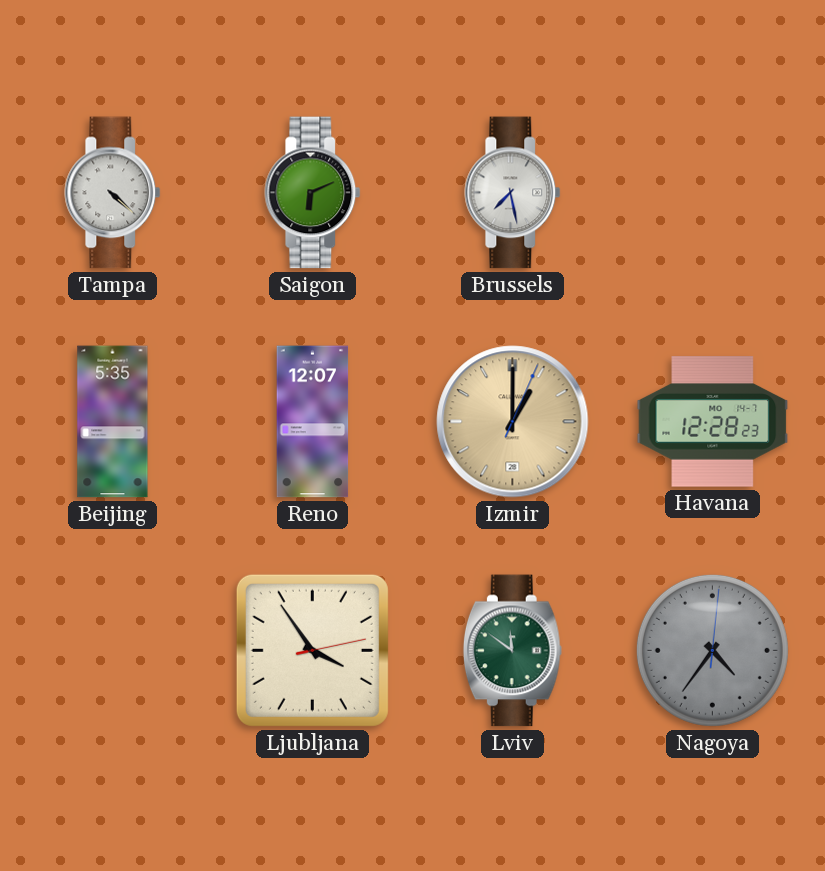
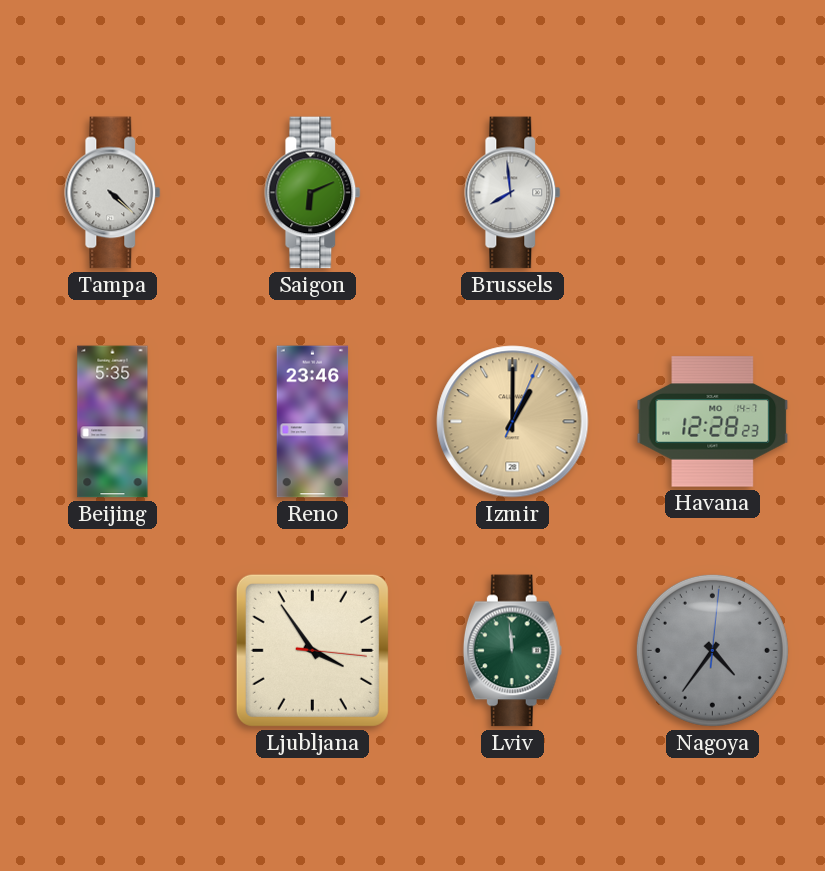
Brussels: 7:28 -> 7:59
Reno: 12:07 -> 23:46
Ljubljana: 3:54:13 -> 3:54:16
Lviv: 11:51 -> 11:59
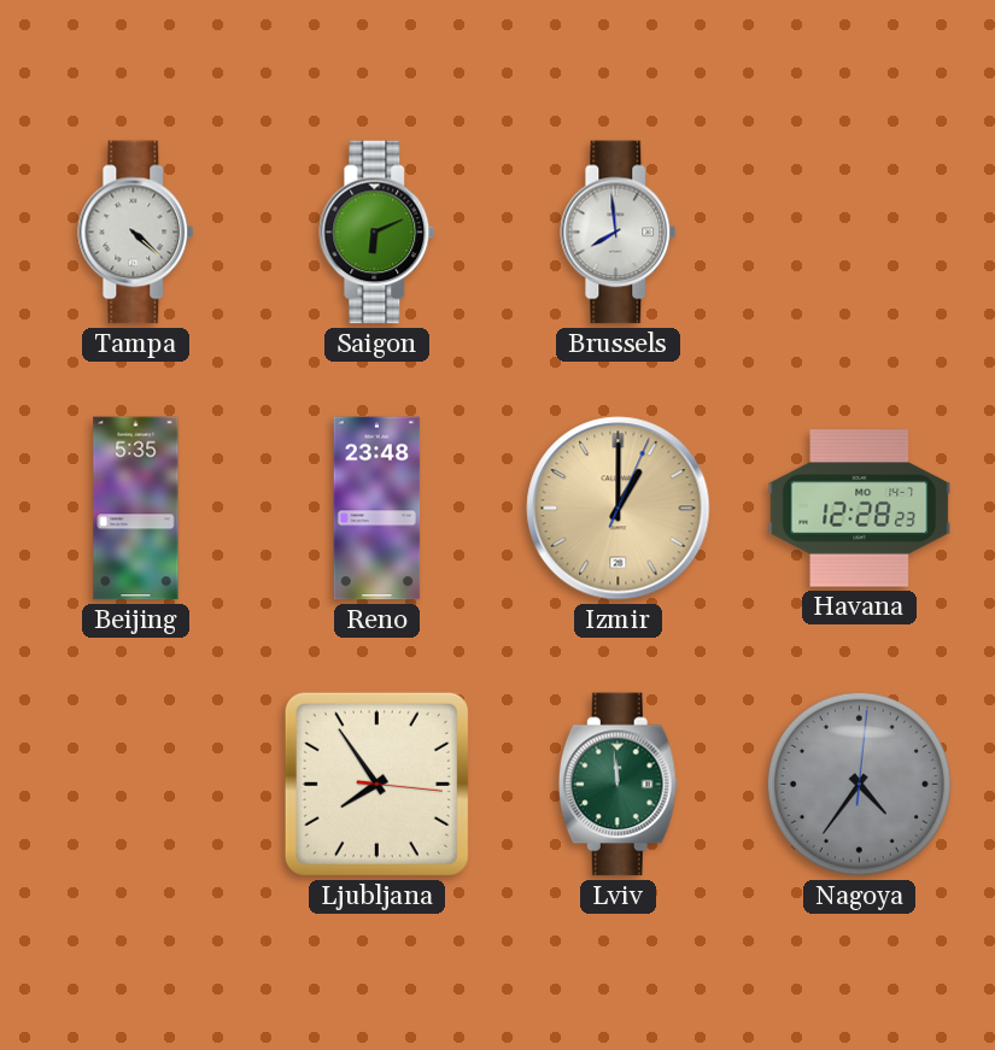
Reno: 23:46 -> 23:48
Ljubljana: 3:54 -> 7:54
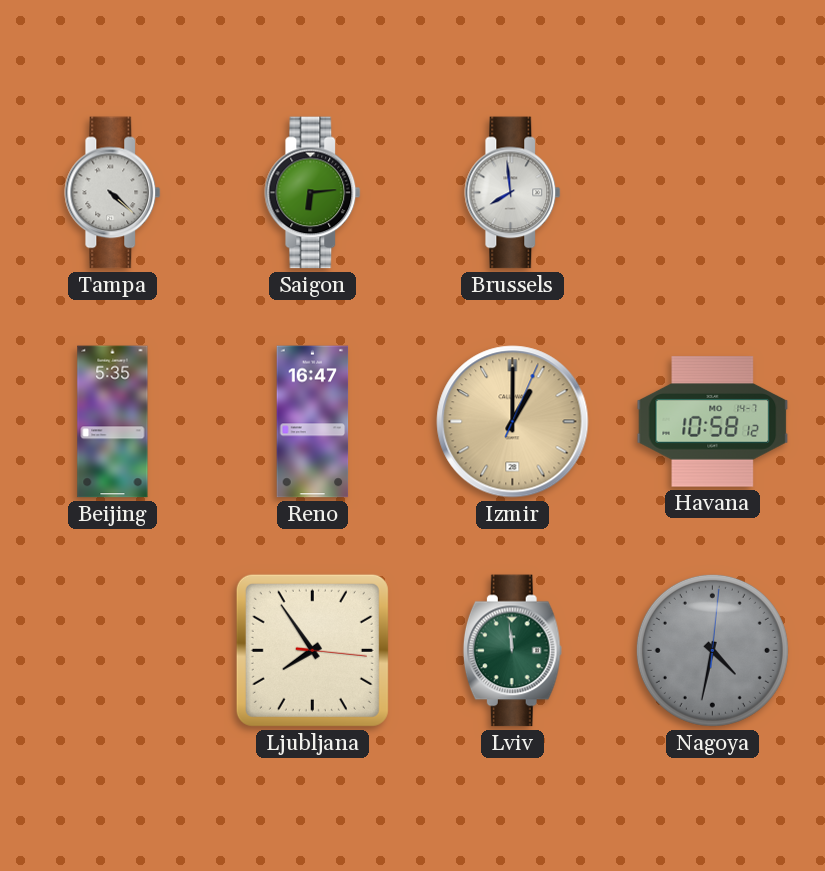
Saigon: 6:11 -> 6:14
Reno: 23:48 -> 16:47
Havana: 12:28 -> 10:58
Nagoya: 4:36 -> 4:32
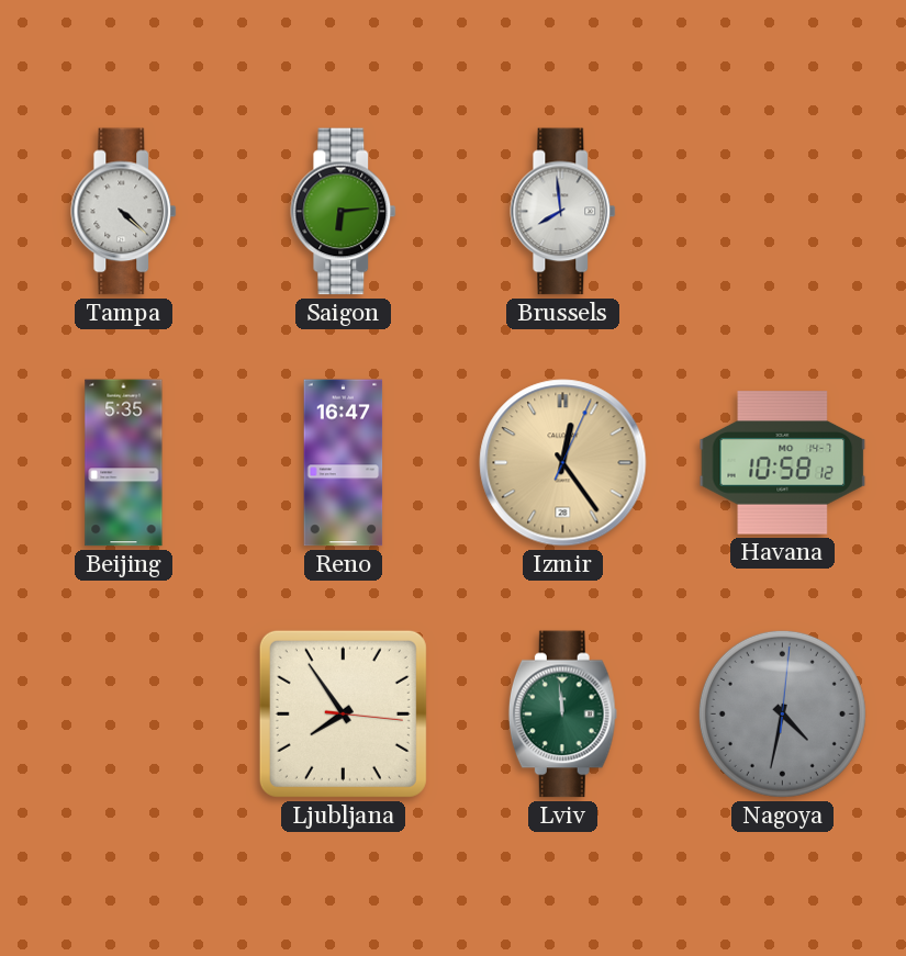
Izmir: 1:00 -> 12:24
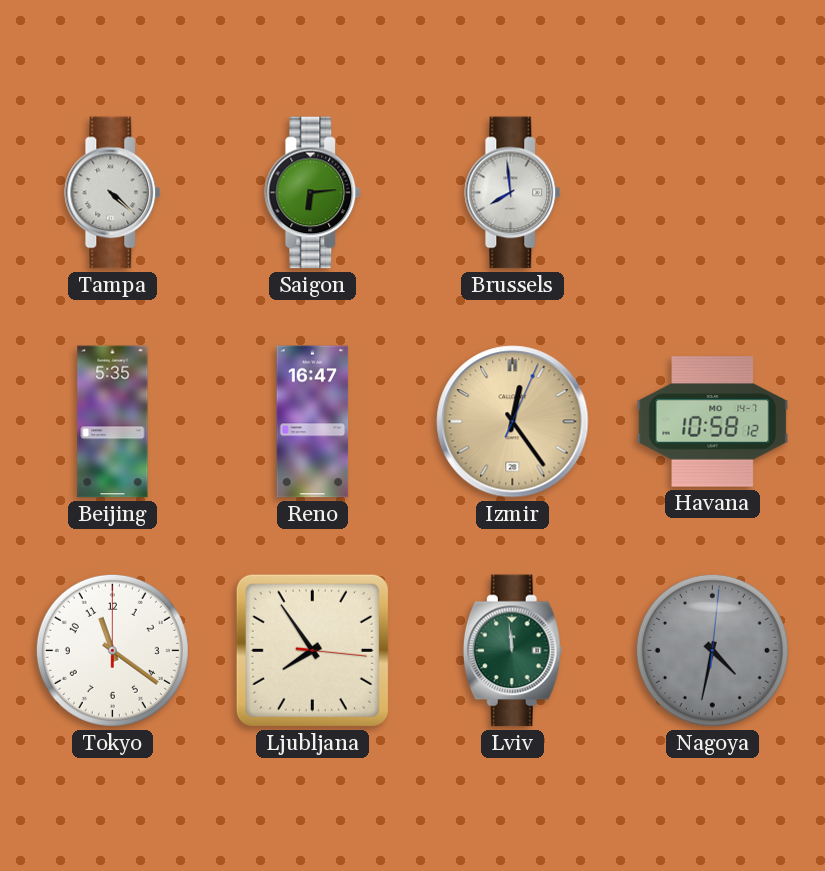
Tokyo: none -> 11:21
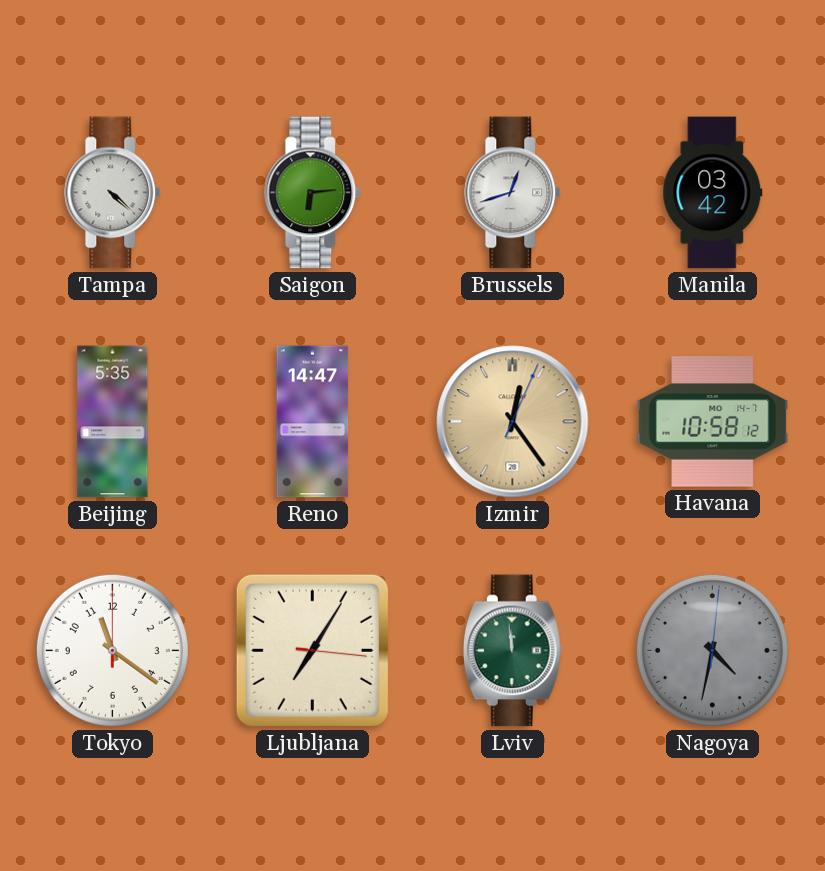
Brussels: 7:59 -> 12:42
Manila: none -> 03:42
Reno: 16:47 -> 14:47
Ljubljana: 7:54 -> 7:05
